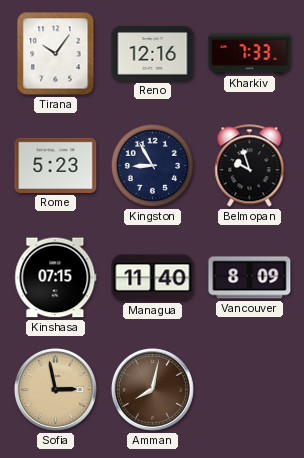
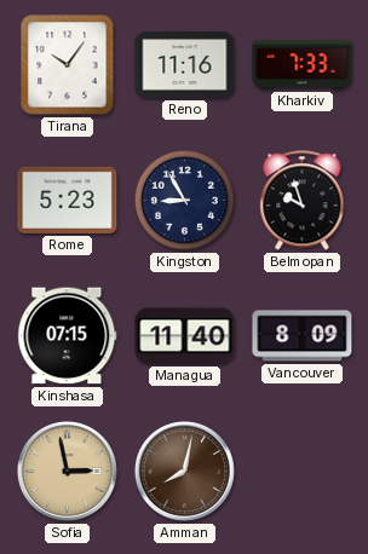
Reno: 12:16 -> 11:16
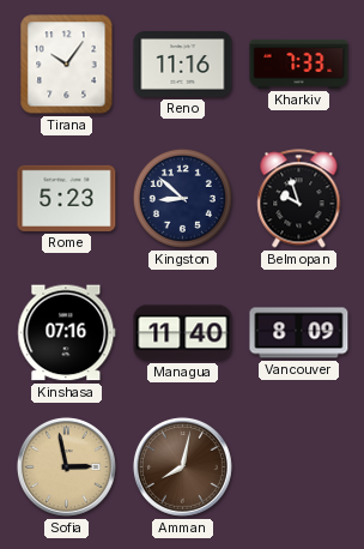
Kingston: 8:55 -> 8:52
Kinshasa: 07:15 -> 07:16
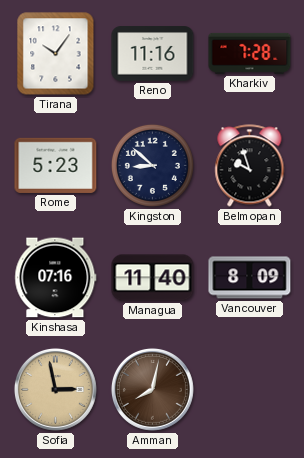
Kharkiv: 7:33 -> 7:28
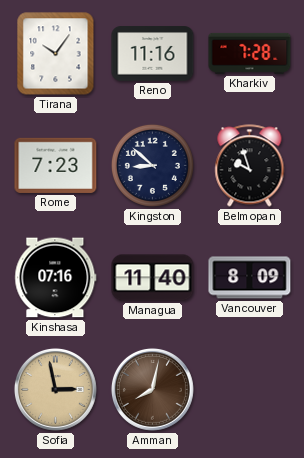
Rome: 5:23 -> 7:23
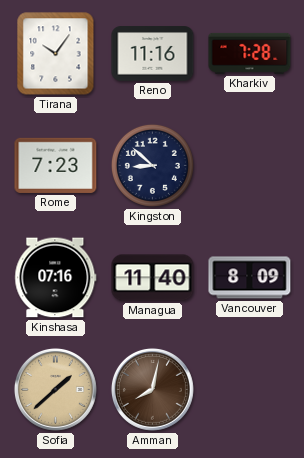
Belmopan: 9:57 -> none
Sofia: 2:58 -> 1:38
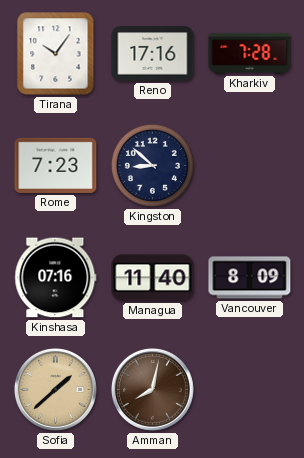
Reno: 11:16 -> 17:16
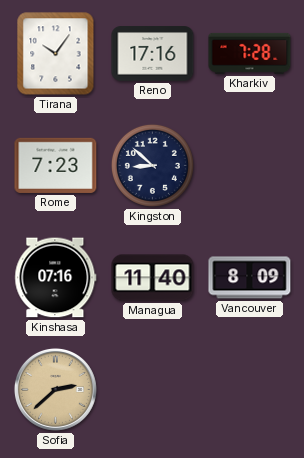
Sofia: 1:38 -> 2:38
Amman: 8:02 -> none
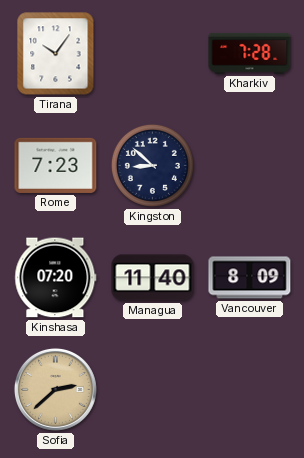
Reno: 17:16 -> none
Kinshasa: 07:16 -> 07:20
